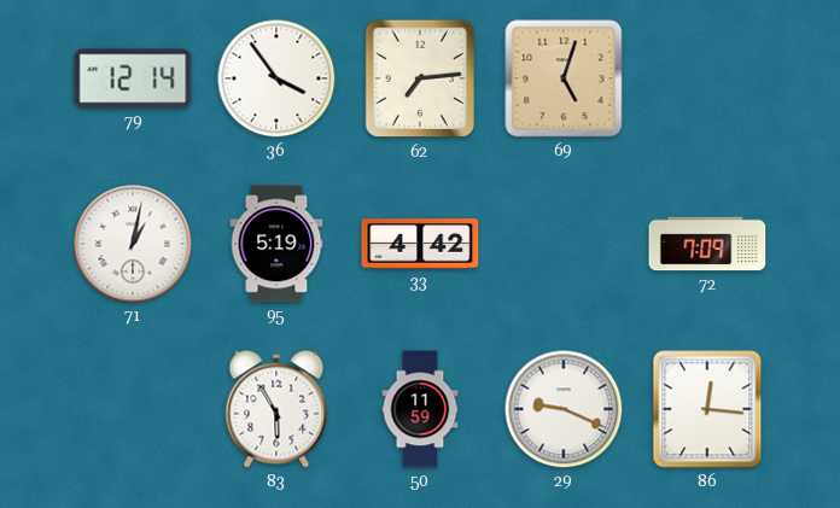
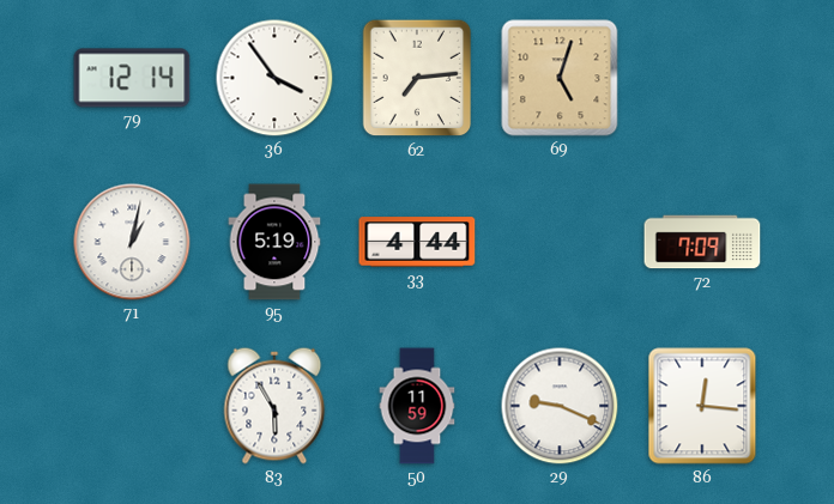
33: 4:42 -> 4:44
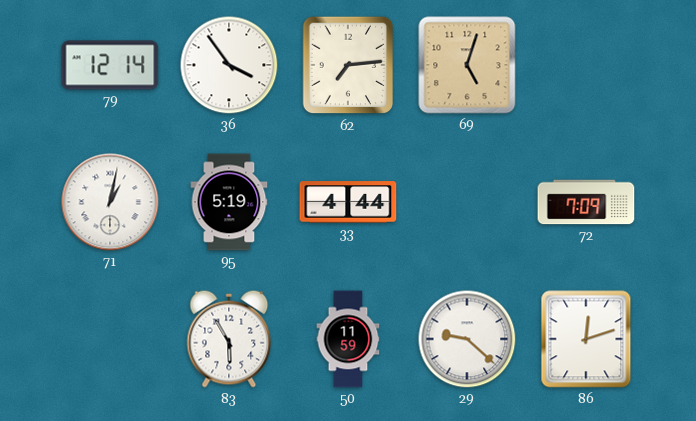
29: 9:19 -> 9:22
86: 12:16 -> 12:12
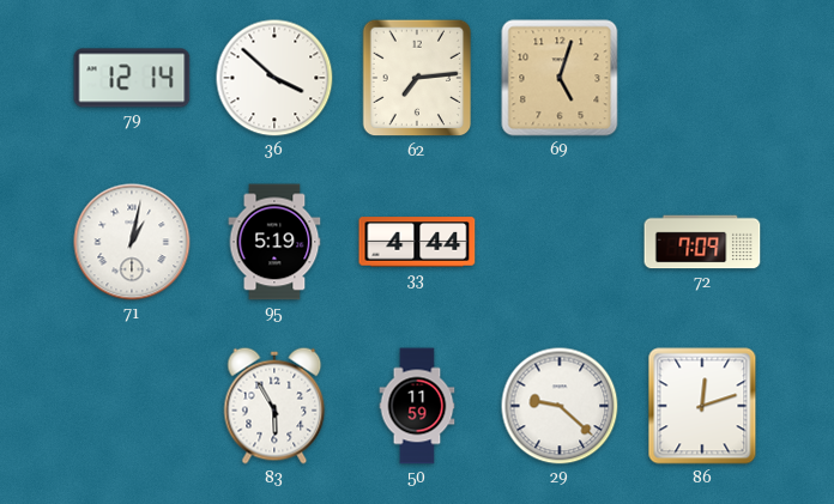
36: 3:54 -> 3:52
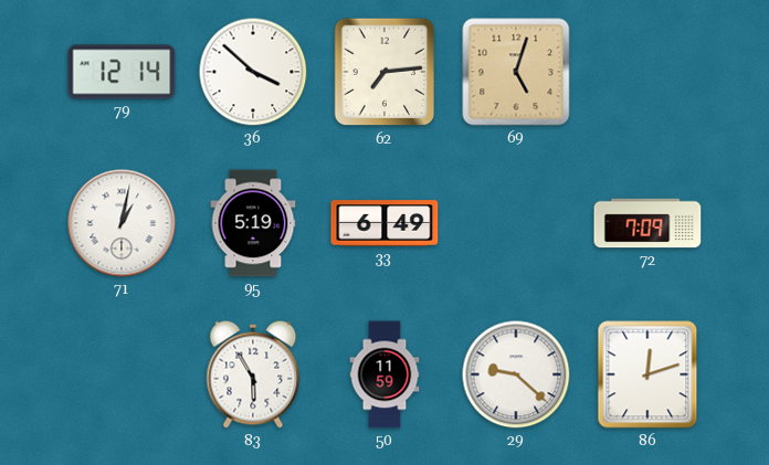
33: 4:44 -> 6:49
